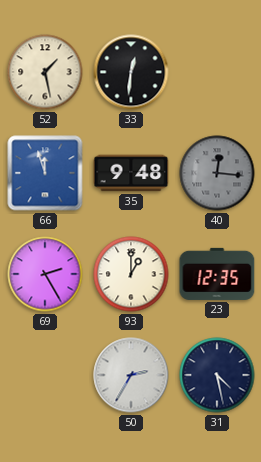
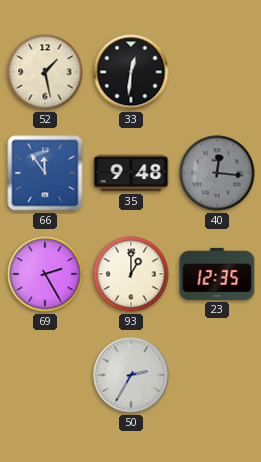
66: 11:57 -> 11:54
31: 4:28 -> none
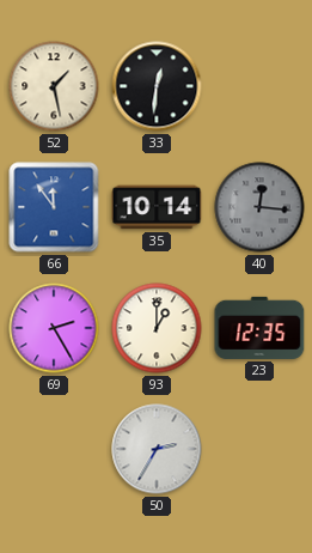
35: 9:48 -> 10:14
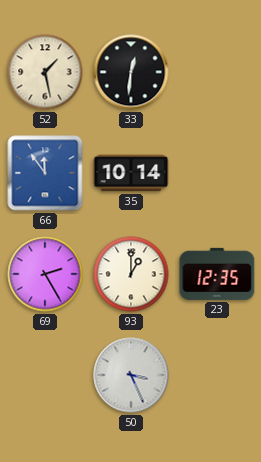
40: 12:16 -> none
50: 2:35 -> 3:26
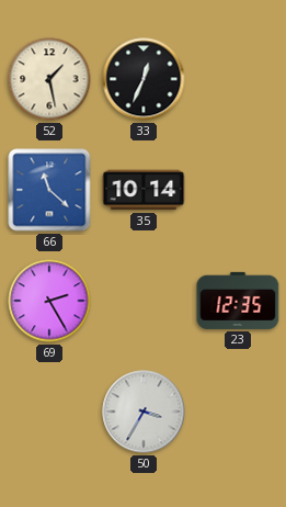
33: 12:31 -> 12:34
66: 11:54 -> 11:22
93: 1:00 -> none
50: 3:26 -> 3:35
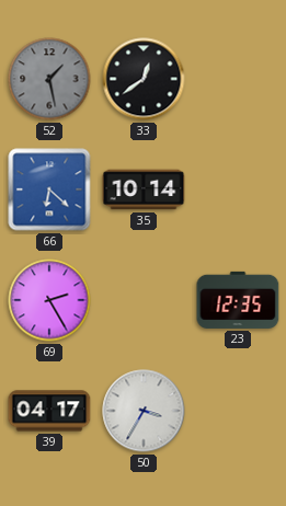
52 dial: cream -> grey
33: 12:34 -> 12:39
66: 11:22 -> 6:22
39: none -> 04:17
